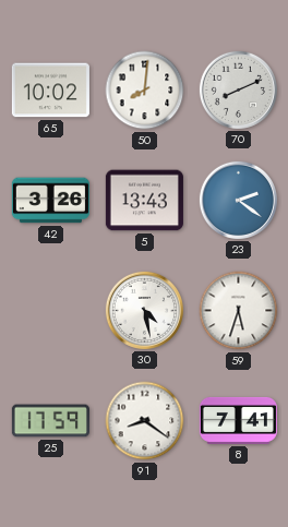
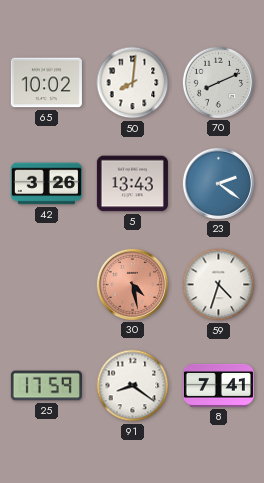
30 dial: white -> salmon
59: 5:33 -> 4:33
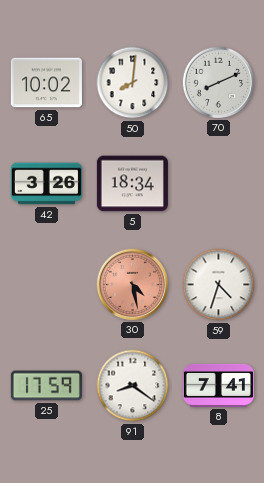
5: 13:43 -> 18:34
23: 2:21 -> none
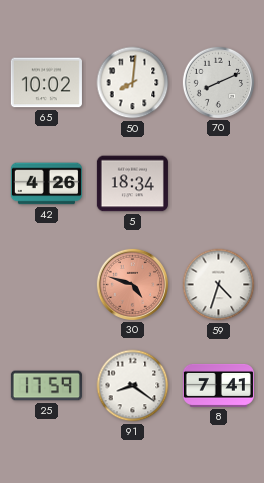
42: 3:26 -> 4:26
30: 4:28 -> 4:48
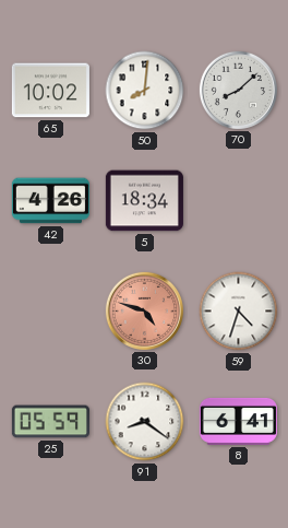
70: 8:11 -> 8:08
25: 17:59 -> 05:59
8: 7:41 -> 6:41
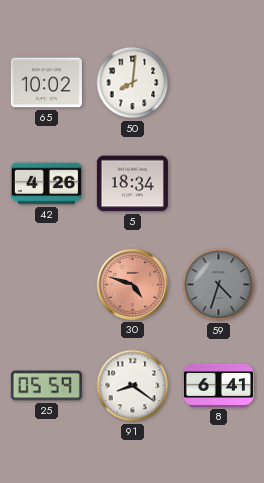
70: 8:08 -> none
59 dial: white -> grey
